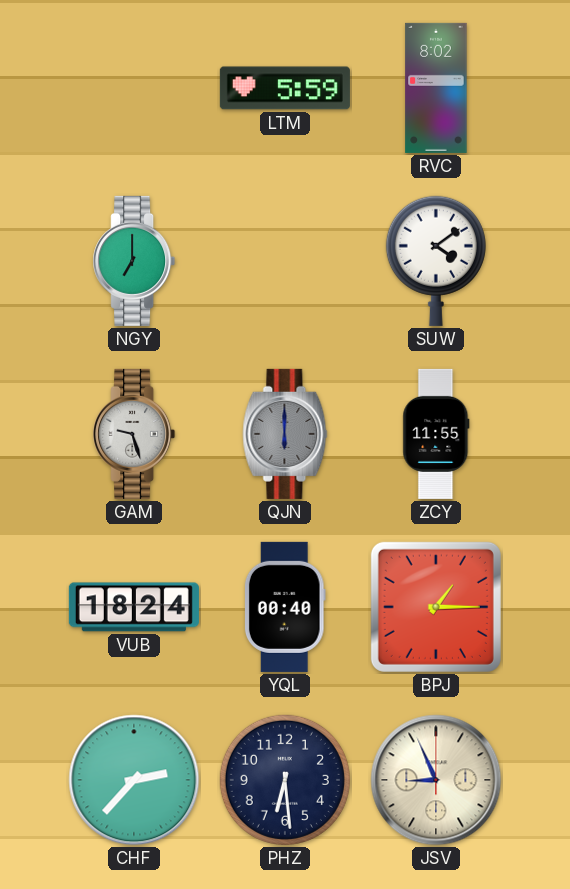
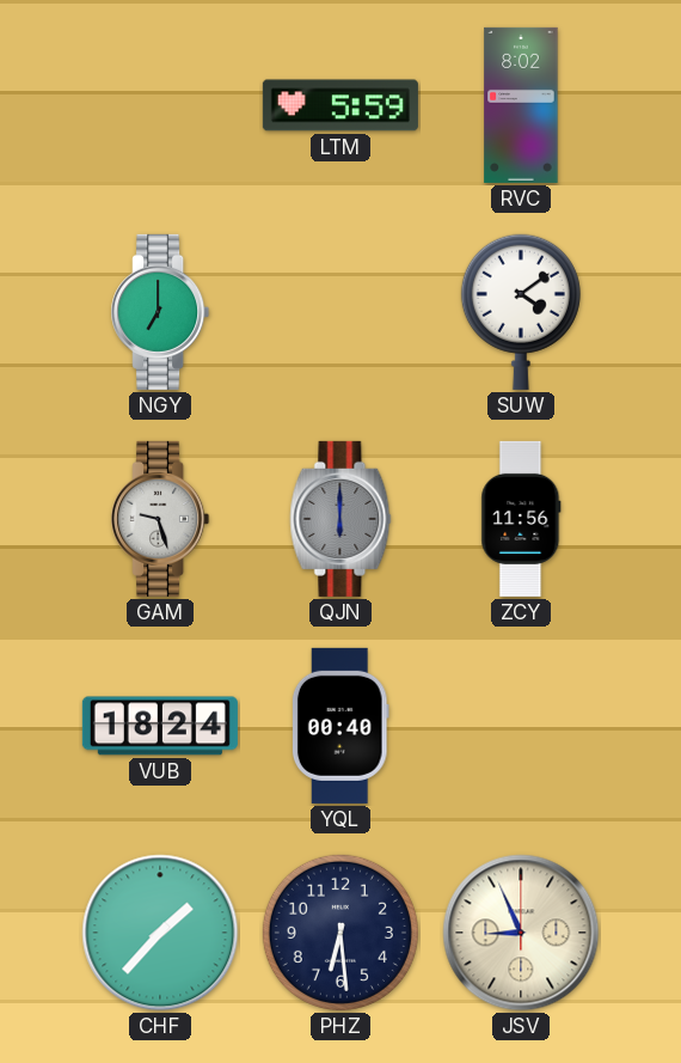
ZCY: 11:55 -> 11:56
BPJ: 1:15 -> none
CHF: 2:37 -> 1:37
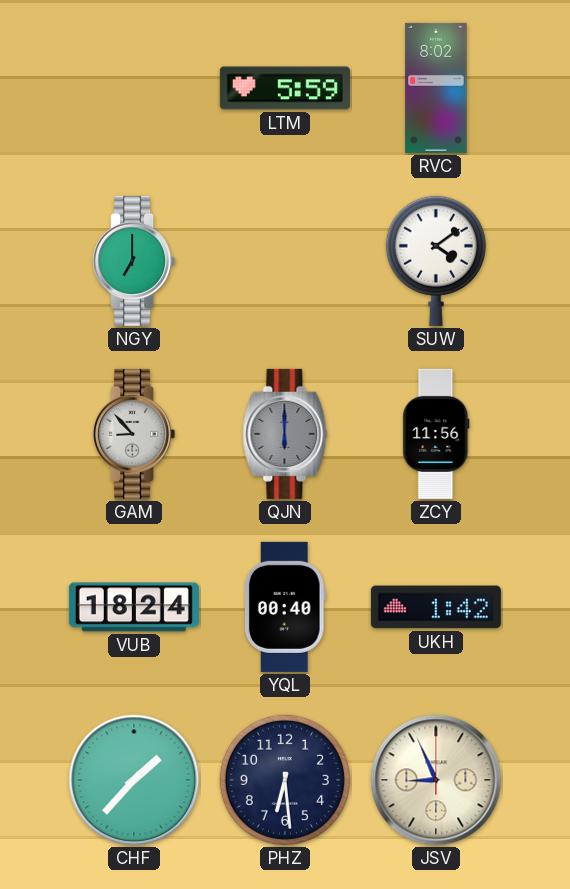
GAM: 9:27 -> 8:53
UKH: none -> 1:42
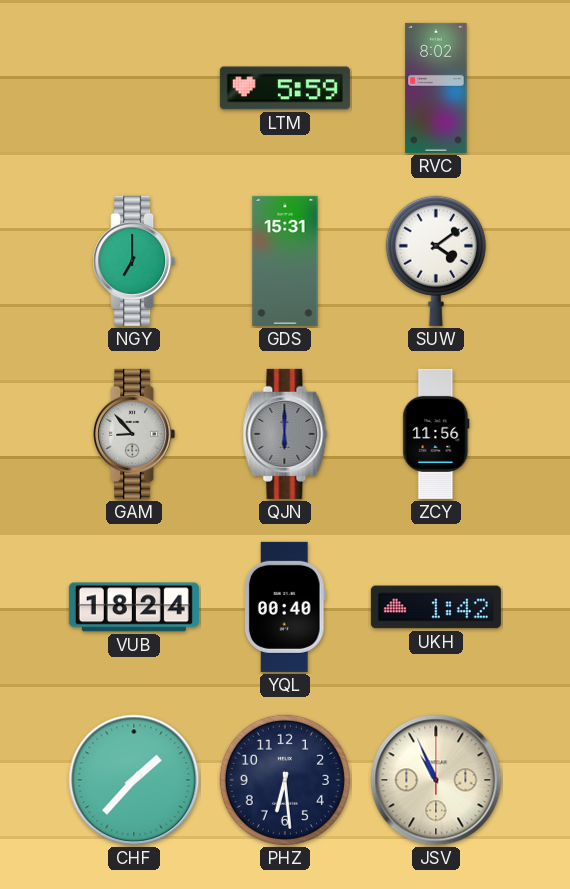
GDS: none -> 15:31
JSV: 8:56 -> 10:56
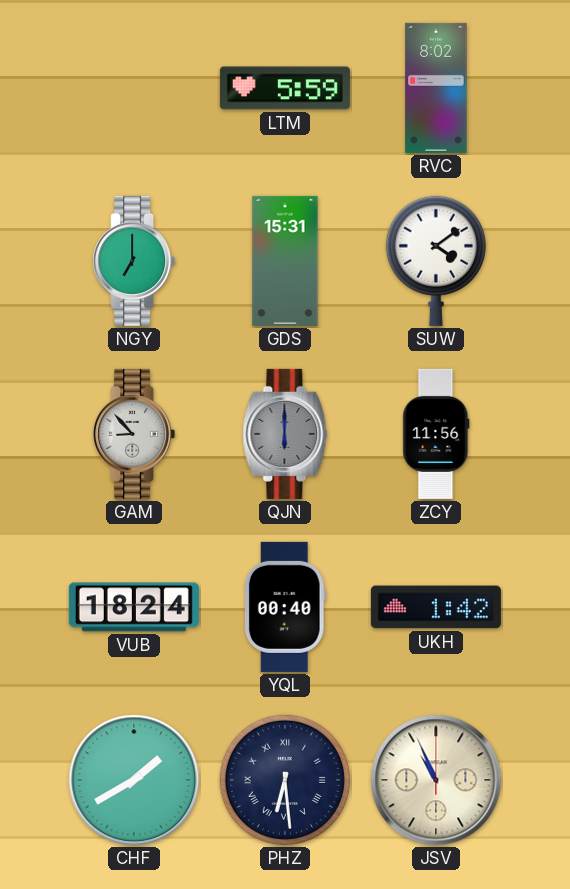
CHF: 1:37 -> 1:40
PHZ numerals: Arabic -> Roman
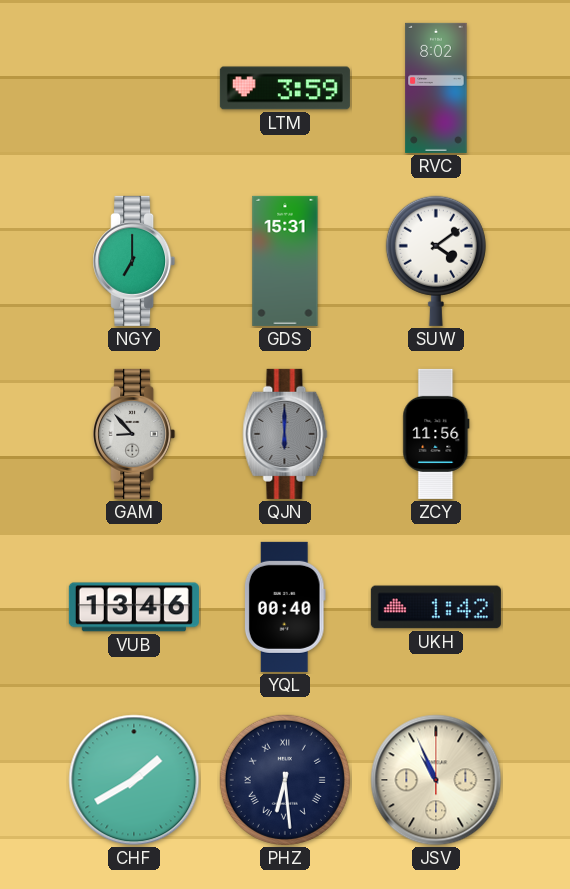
LTM: 5:59 -> 3:59
VUB: 18:24 -> 13:46
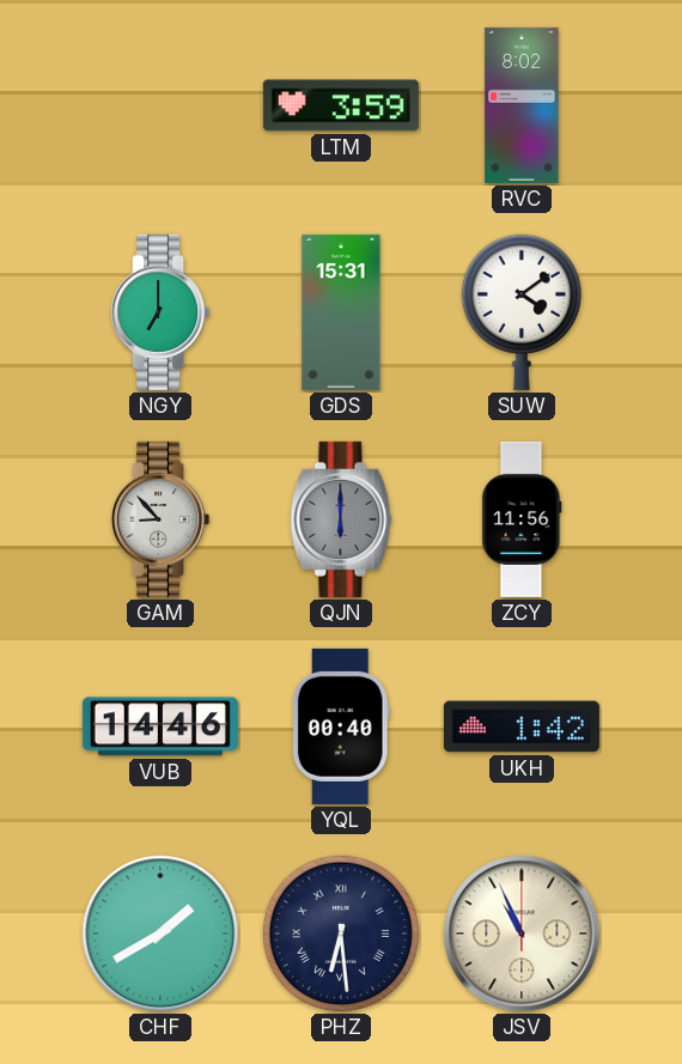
VUB: 13:46 -> 14:46
